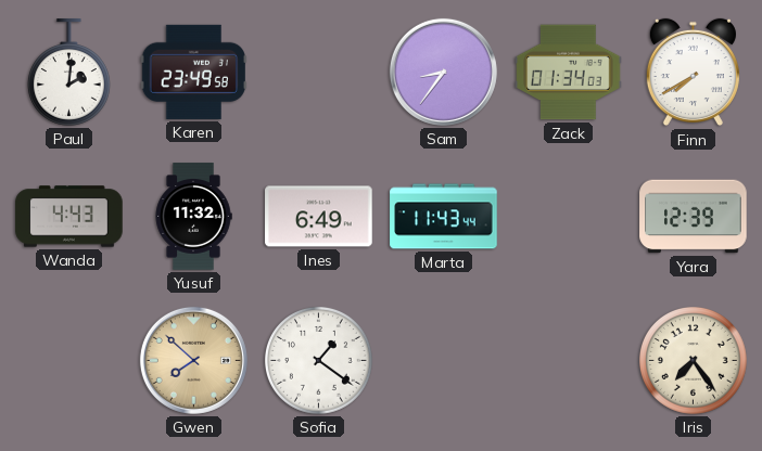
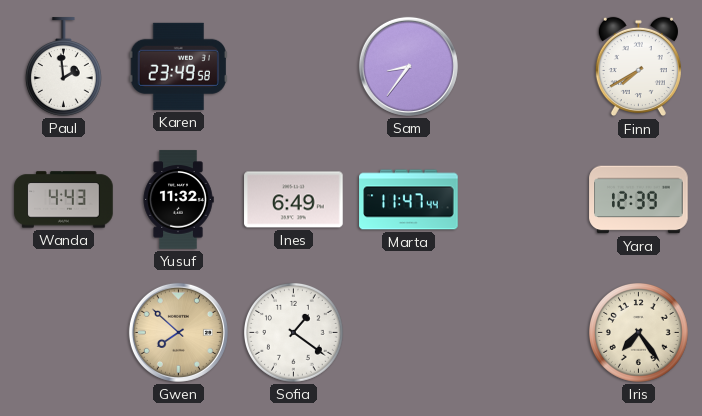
Paul: 2:01 -> 1:59
Zack: 01:34 -> none
Marta: 11:43 -> 11:47
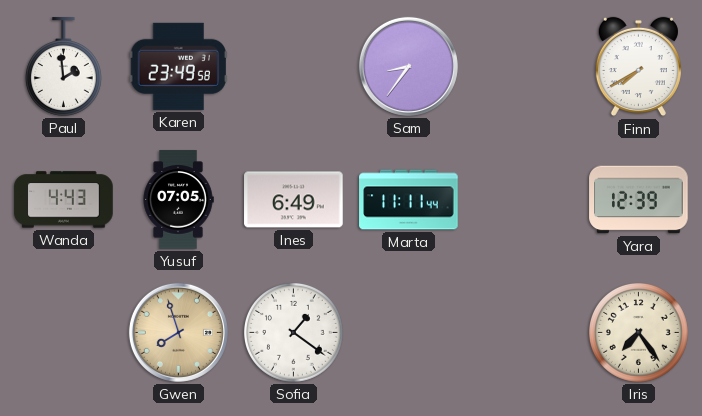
Yusuf: 11:32 -> 07:05
Marta: 11:47 -> 11:11
Gwen: 7:52 -> 7:57
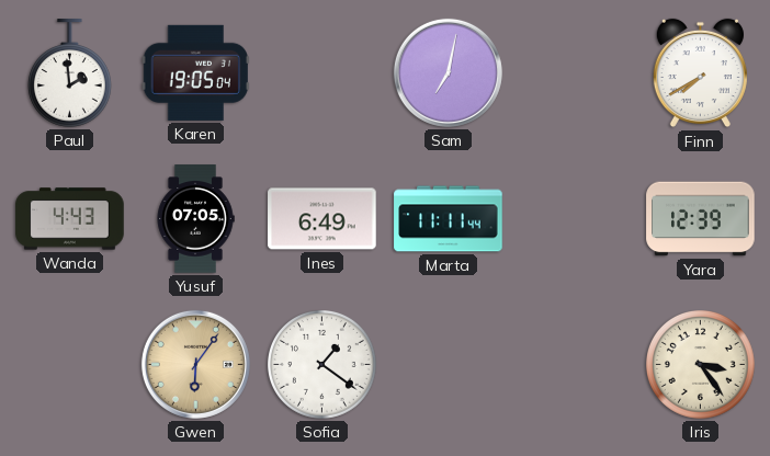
Karen: 23:49 -> 19:05
Sam: 8:36 -> 7:02
Gwen: 7:57 -> 6:06
Iris: 7:24 -> 3:24
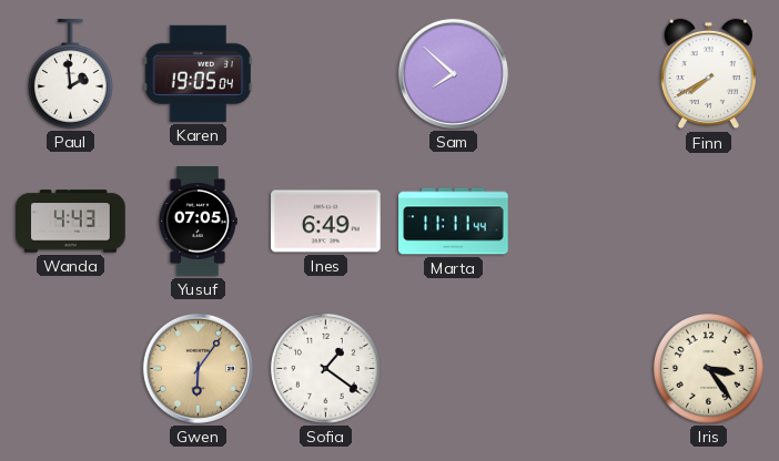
Sam: 7:02 -> 7:52
Yara: 12:39 -> none
